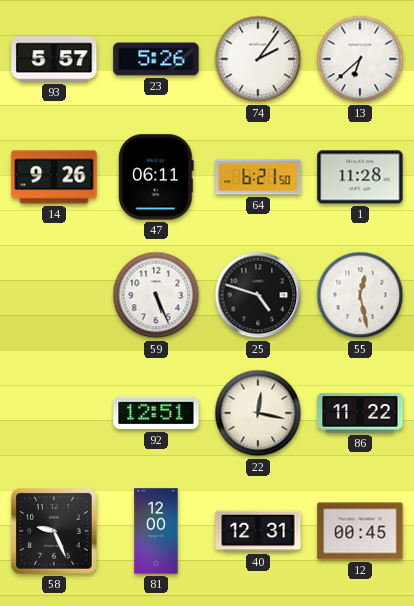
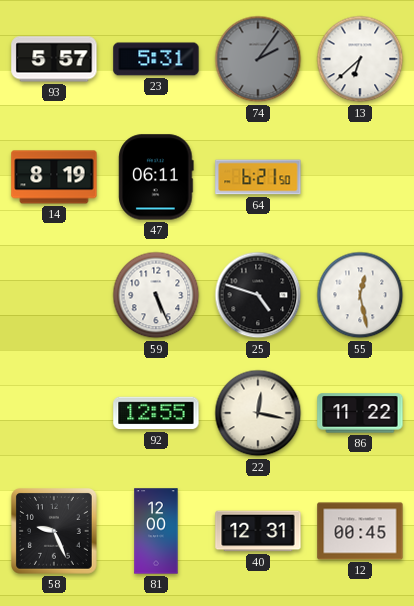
23: 5:26 -> 5:31
74 dial: white -> grey
14: 9:26 -> 8:19
1: 11:28 -> none
92: 12:51 -> 12:55
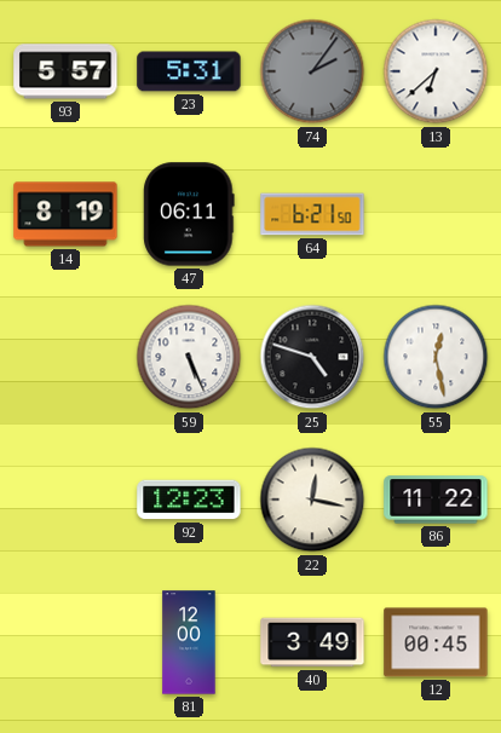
92: 12:55 -> 12:23
58: 9:26 -> none
40: 12:31 -> 3:49
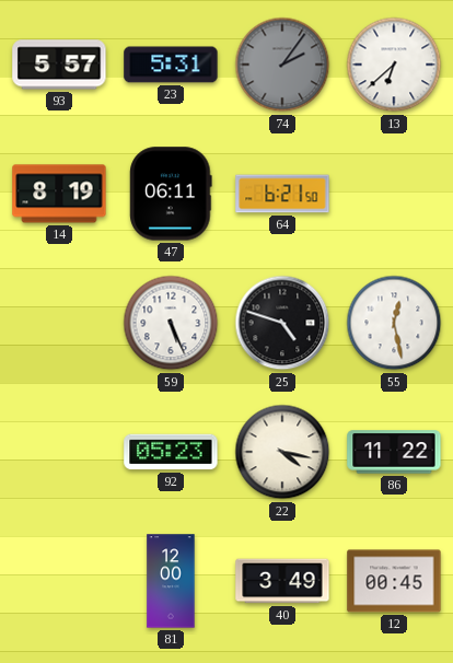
92: 12:23 -> 05:23
22: 12:17 -> 4:17
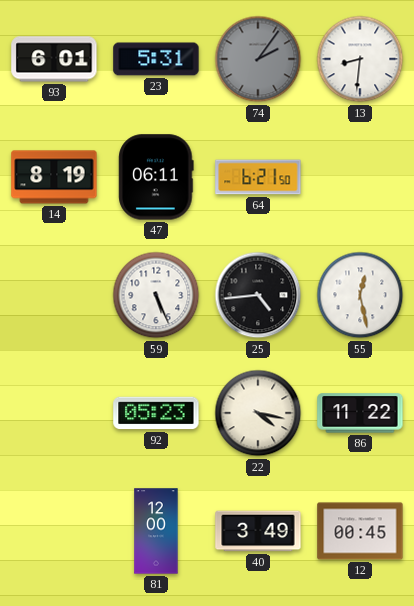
93: 5:57 -> 6:01
13: 6:38 -> 8:31
25: 4:48 -> 4:44
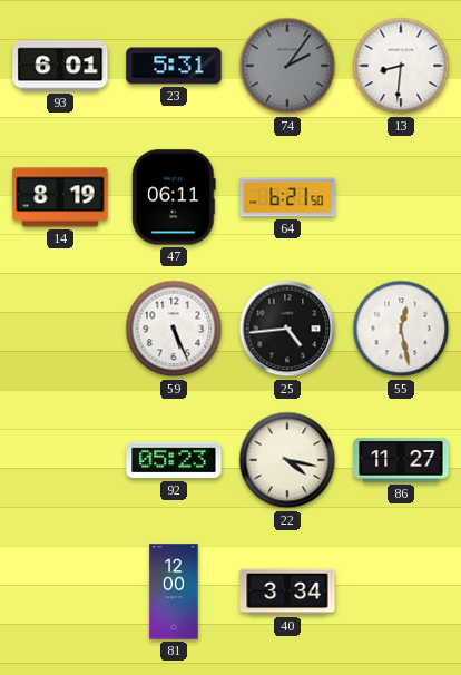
86: 11:22 -> 11:27
40: 3:49 -> 3:34
12: 00:45 -> none
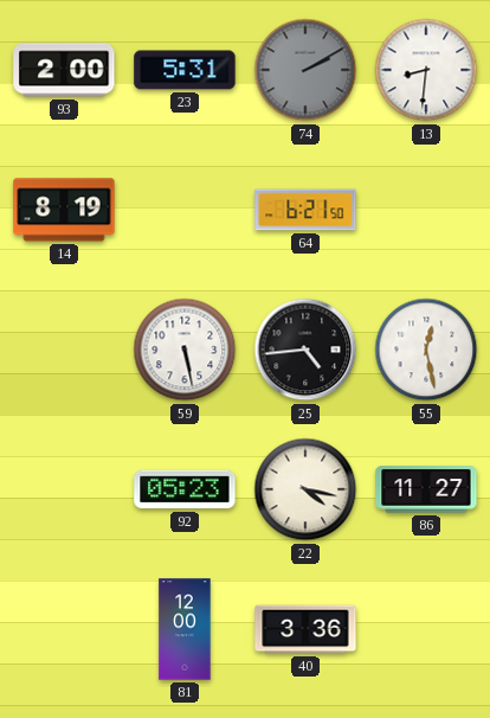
93: 6:01 -> 2:00
74: 2:06 -> 2:10
47: 06:11 -> none
59: 5:26 -> 5:28
40: 3:34 -> 3:36
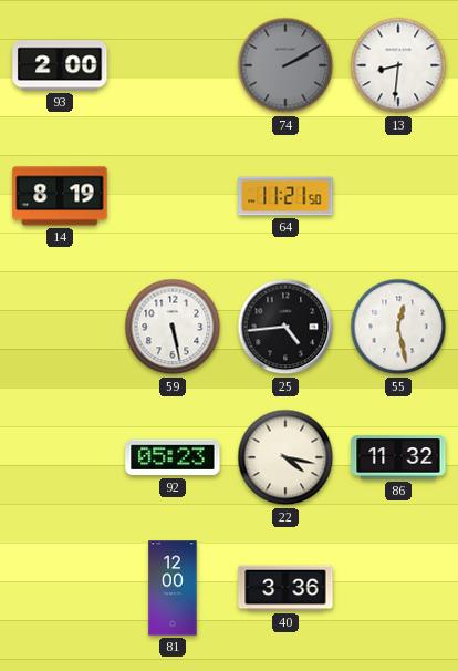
23: 5:31 -> none
64: 6:21 -> 11:21
86: 11:27 -> 11:32
